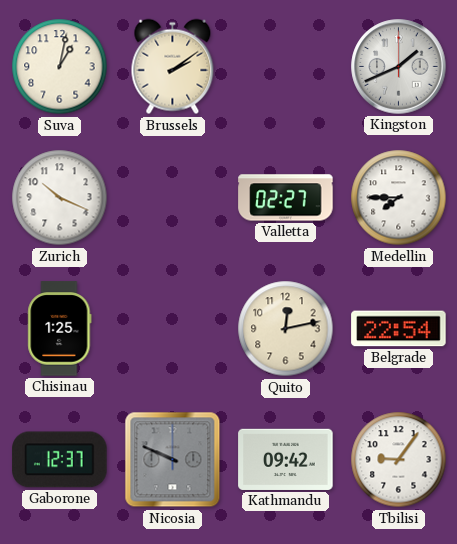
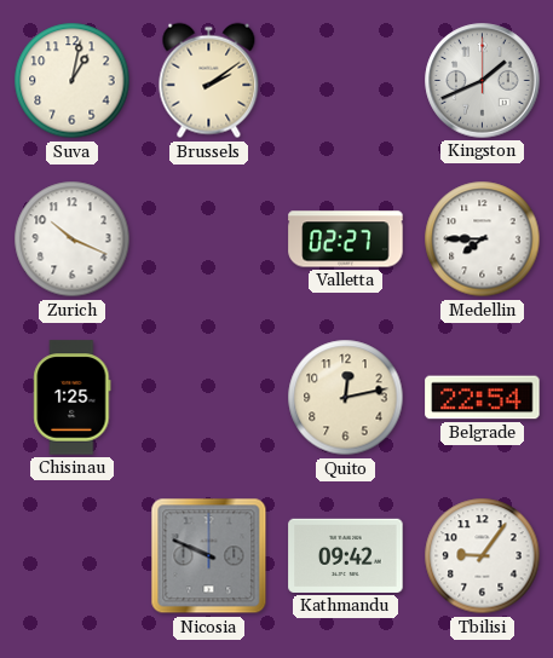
Gaborone: 12:37 -> none
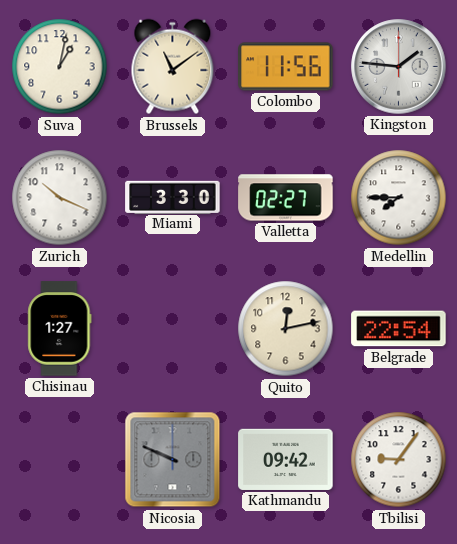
Brussels: 2:09 -> 11:09
Colombo: none -> 11:56
Kingston: 1:41 -> 1:46
Miami: none -> 3:30
Chisinau: 1:25 -> 1:27
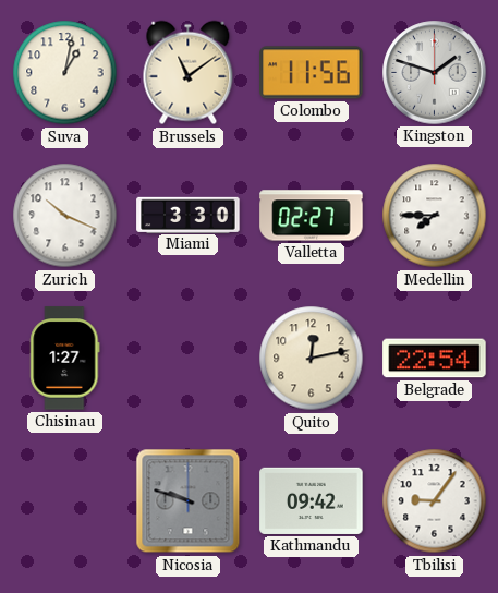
Kingston: 1:46 -> 1:48
Nicosia: 9:49 -> 9:48
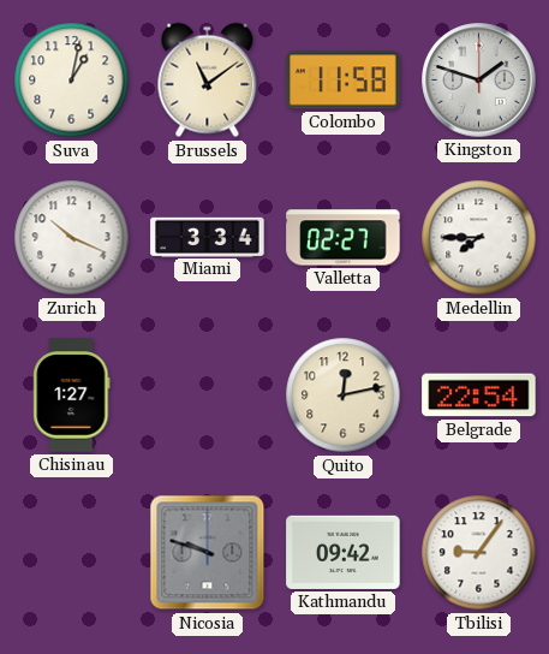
Colombo: 11:56 -> 11:58
Miami: 3:30 -> 3:34
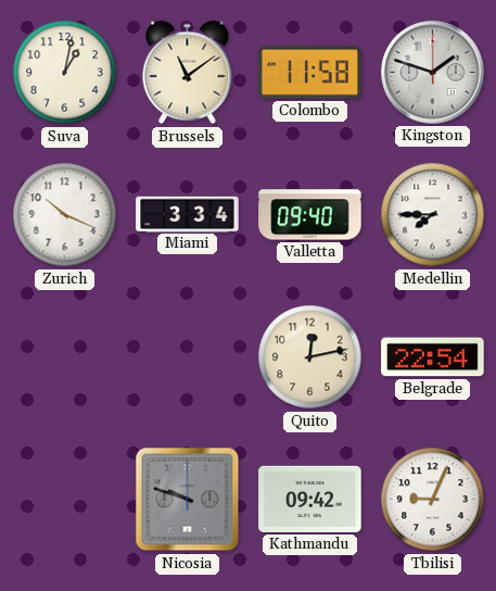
Valletta: 02:27 -> 09:40
Chisinau: 1:27 -> none
Tbilisi: 9:06 -> 9:04
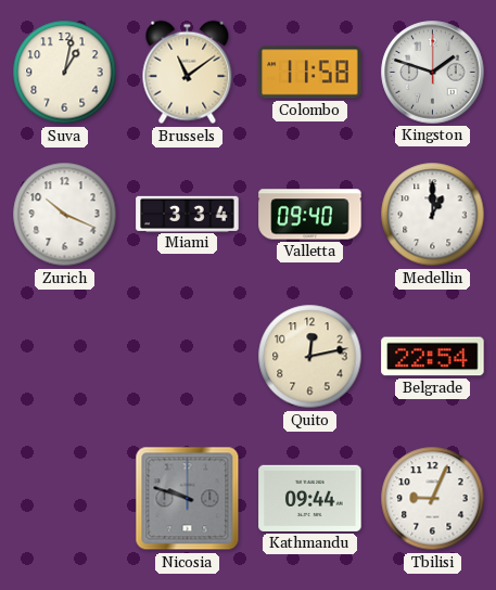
Medellin: 7:45 -> 1:00
Kathmandu: 09:42 -> 09:44
